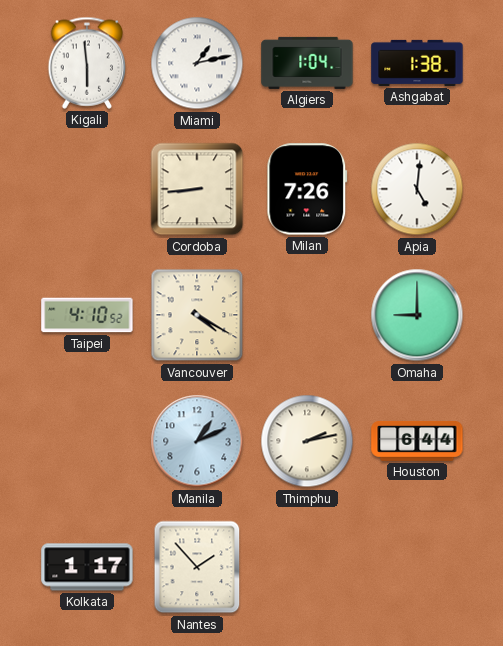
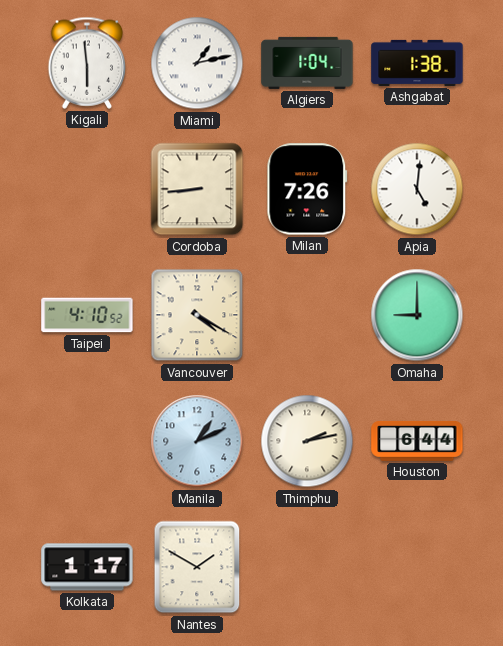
Nantes: 1:53 -> 1:50
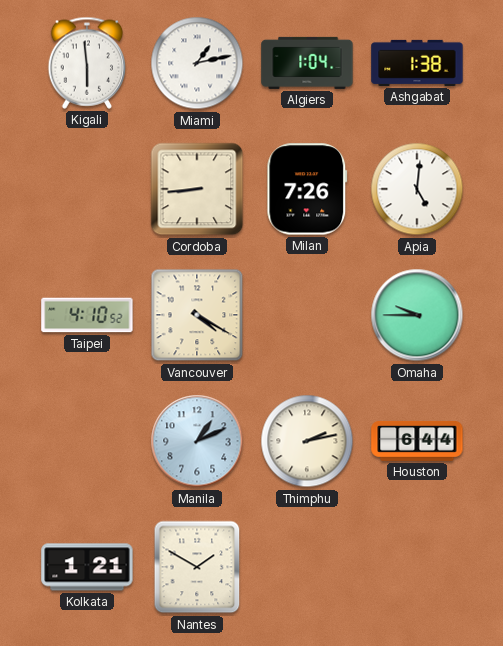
Omaha: 9:00 -> 9:45
Kolkata: 1:17 -> 1:21
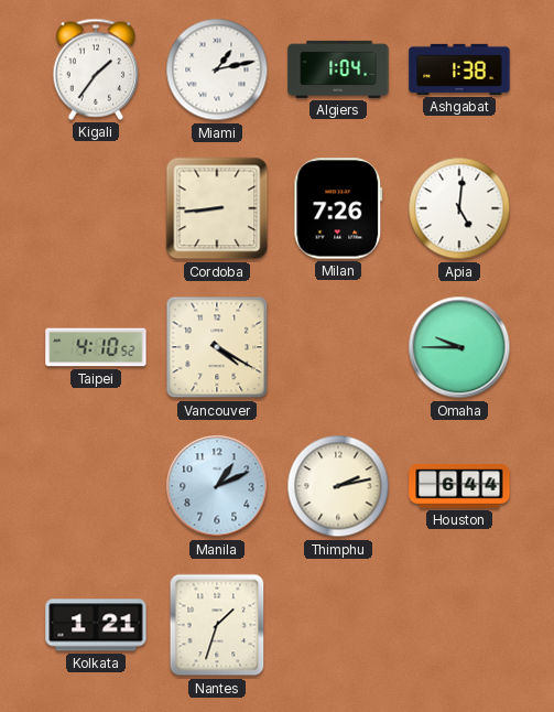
Kigali: 5:59 -> 1:36
Nantes: 1:50 -> 1:33
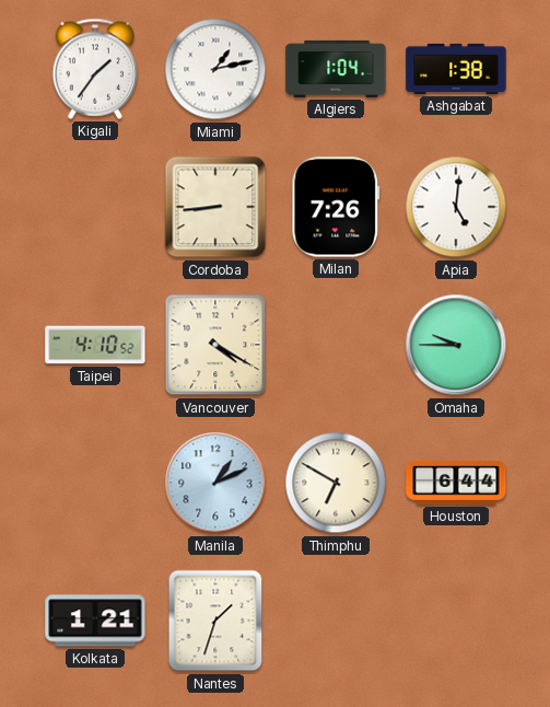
Thimphu: 2:13 -> 6:50
